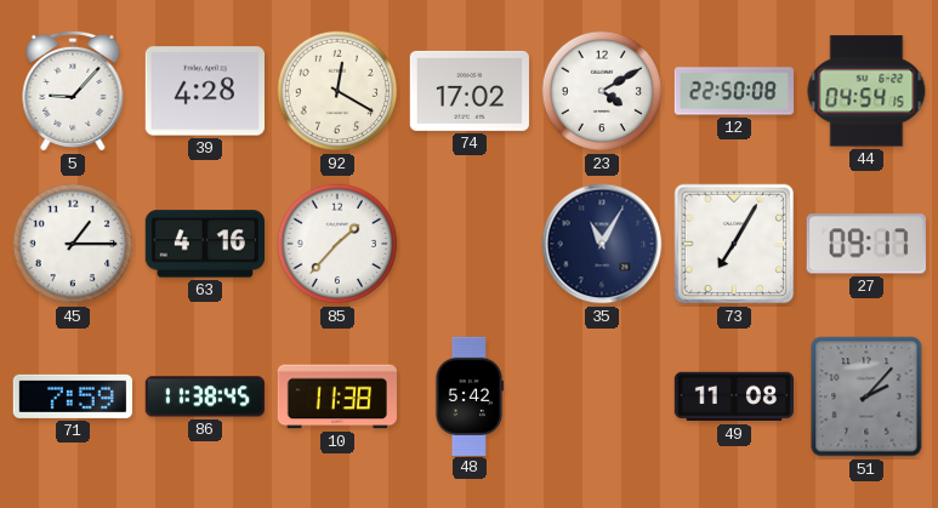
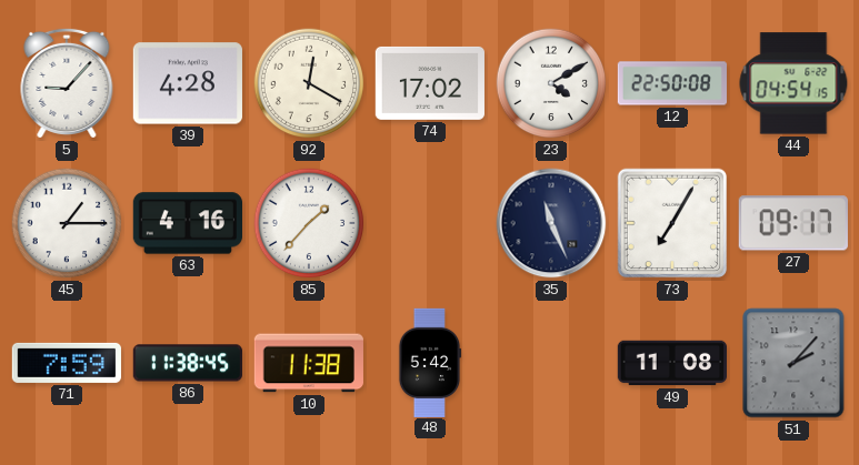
35: 11:05 -> 11:26
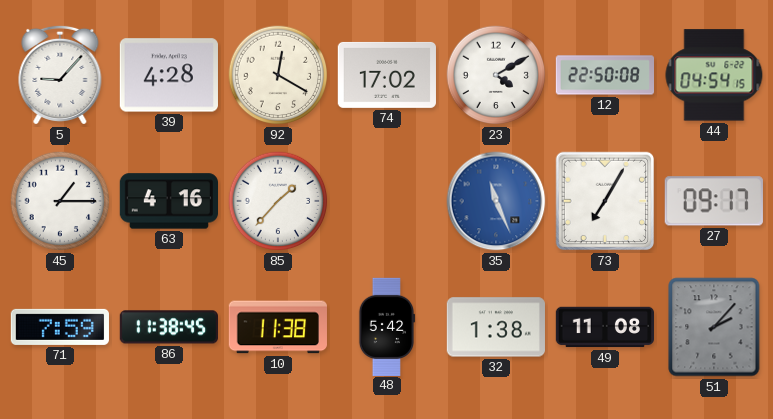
35 dial: navy -> blue
32: none -> 1:38
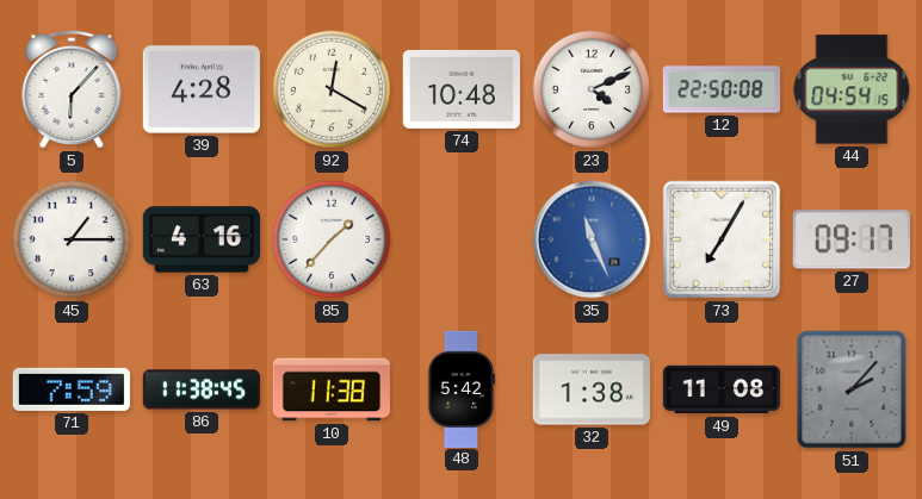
5: 9:07 -> 6:07
74: 17:02 -> 10:48
23: 4:10 -> 4:11
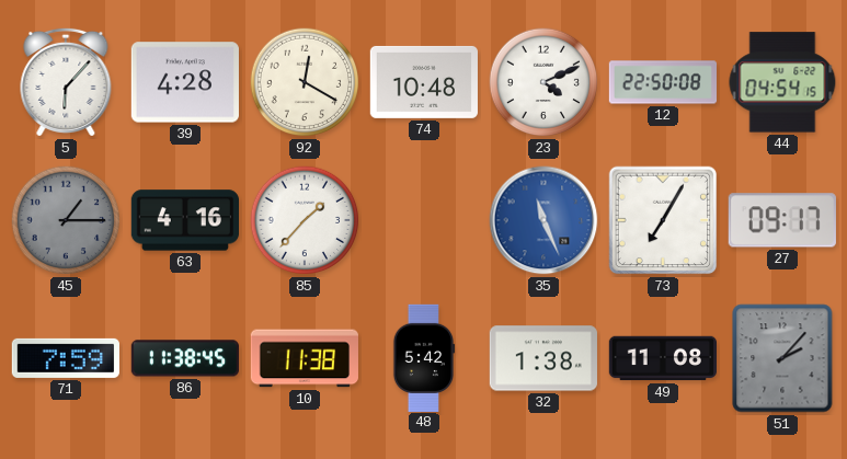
45 dial: white -> grey
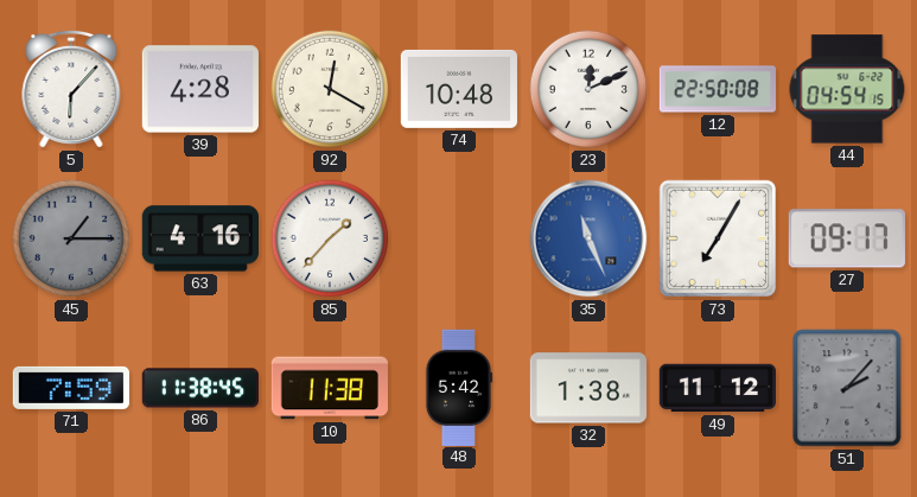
23: 4:11 -> 12:11
49: 11:08 -> 11:12
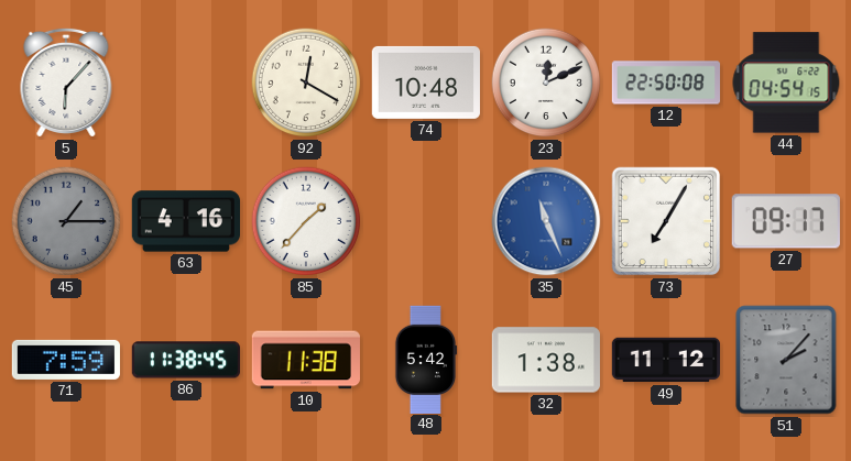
39: 4:28 -> none
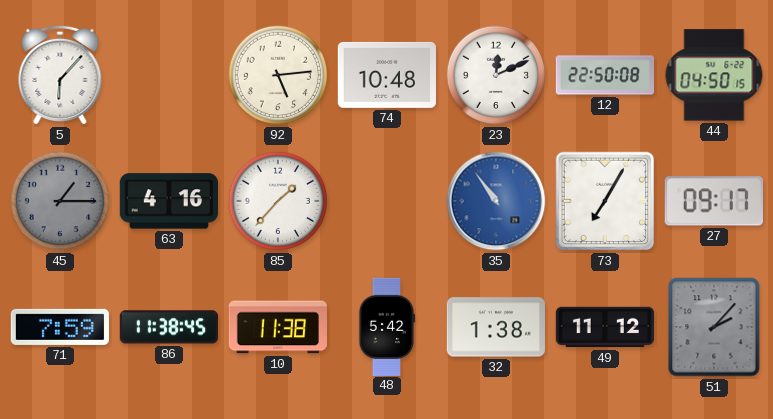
92: 12:20 -> 5:14
44: 04:54 -> 04:50
35: 11:26 -> 10:54
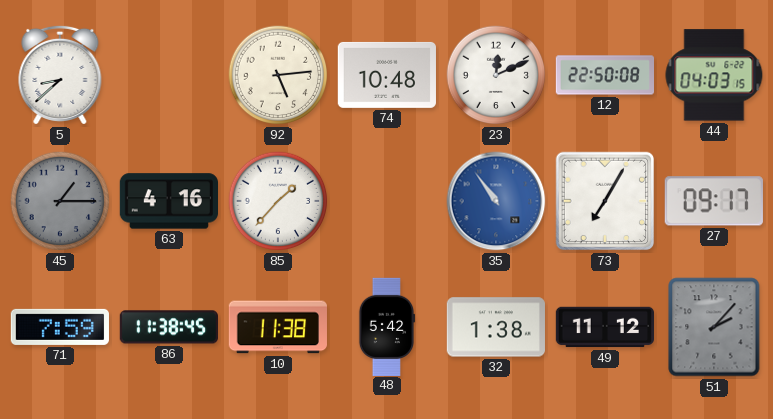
5: 6:07 -> 8:38
44: 04:50 -> 04:03
